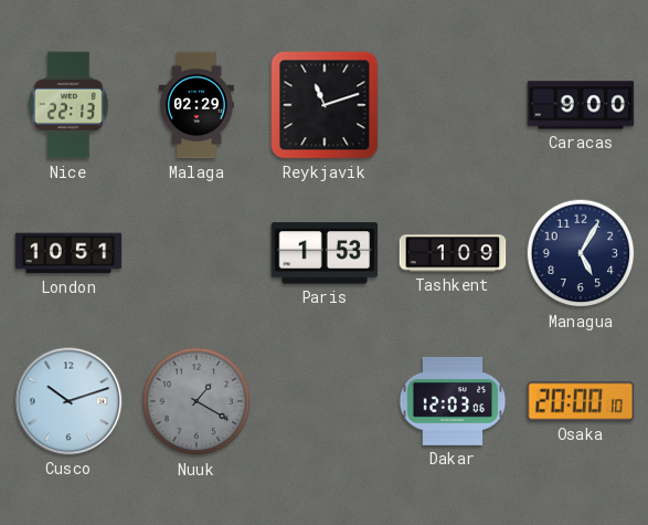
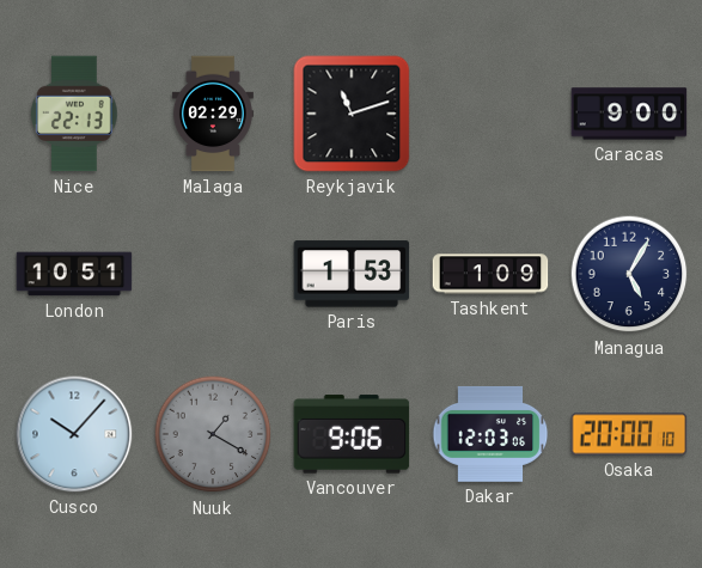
Cusco: 10:12 -> 10:07
Vancouver: none -> 9:06
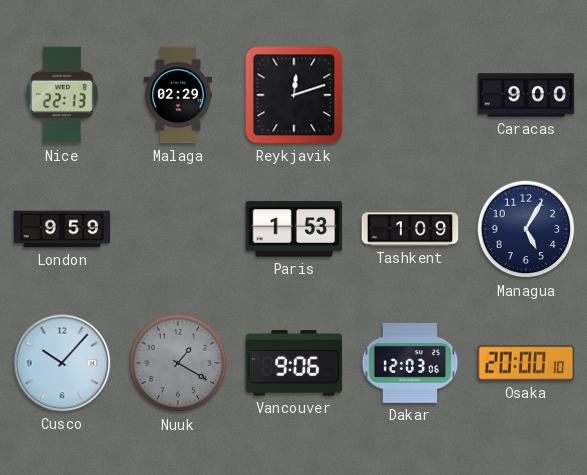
Reykjavik: 11:12 -> 12:12
London: 10:51 -> 9:59
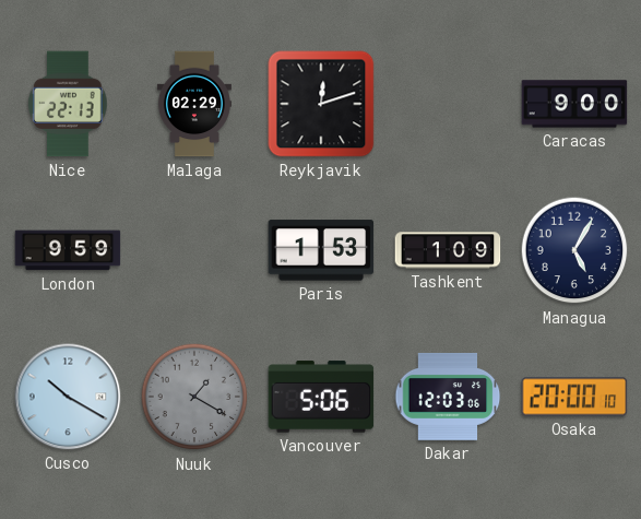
Cusco: 10:07 -> 10:20
Vancouver: 9:06 -> 5:06
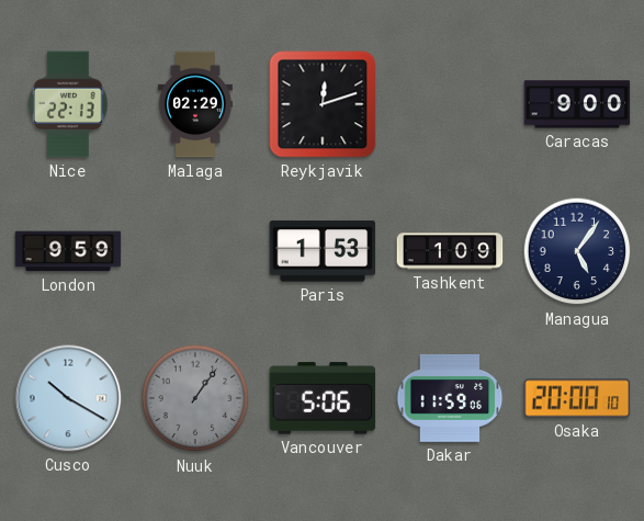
Managua: 5:05 -> 5:06
Nuuk: 1:20 -> 1:06
Dakar: 12:03 -> 11:59
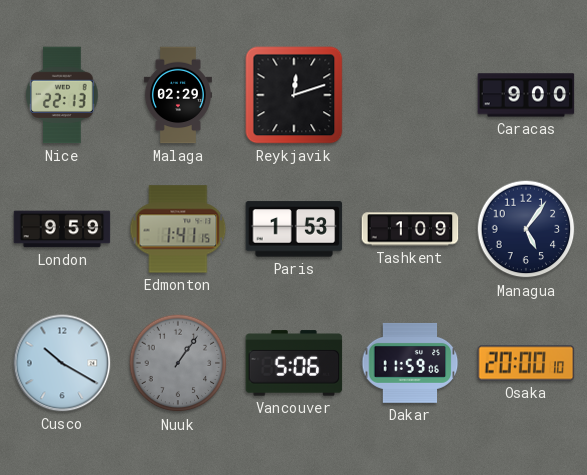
Edmonton: none -> 1:41
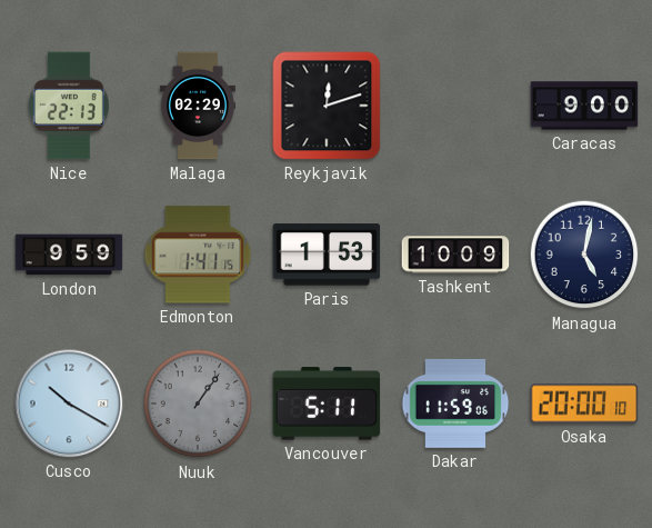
Tashkent: 1:09 -> 10:09
Managua: 5:06 -> 5:02
Vancouver: 5:06 -> 5:11
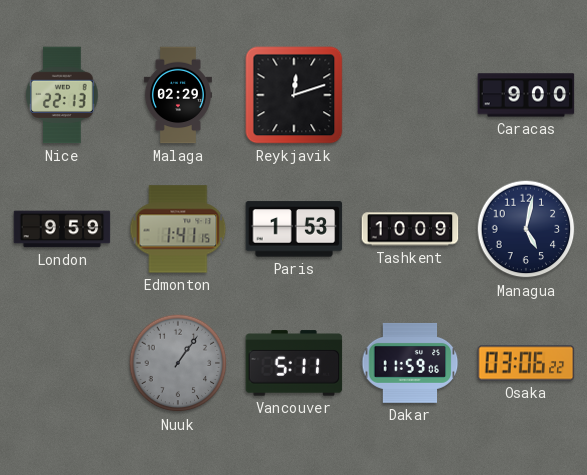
Cusco: 10:20 -> none
Osaka: 20:00 -> 03:06
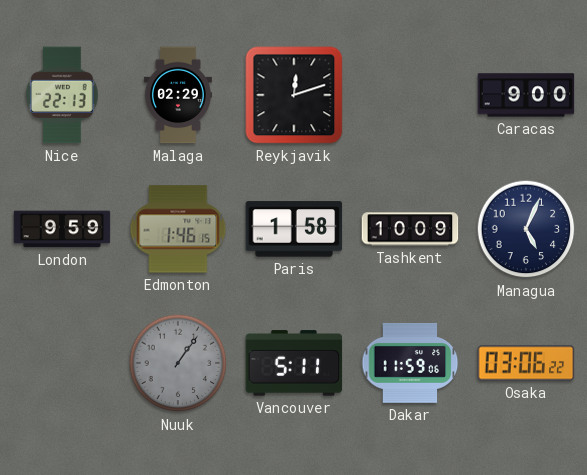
Edmonton: 1:41 -> 1:46
Paris: 1:53 -> 1:58
Managua: 5:02 -> 5:04
